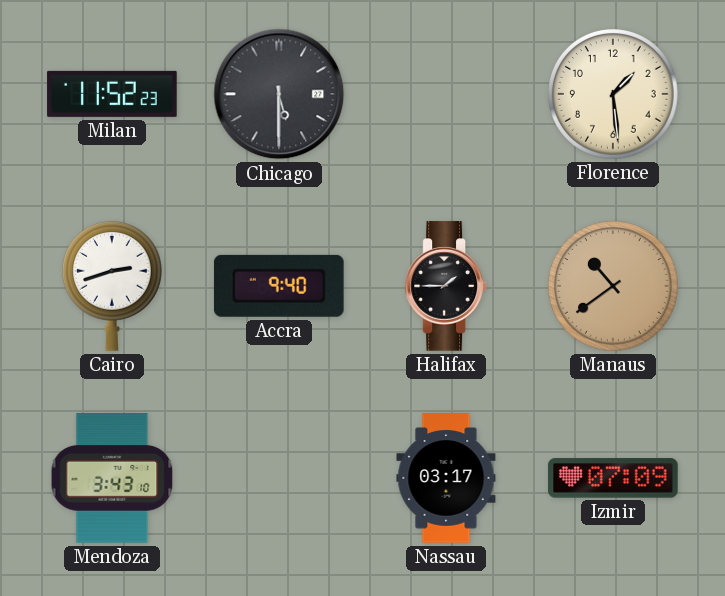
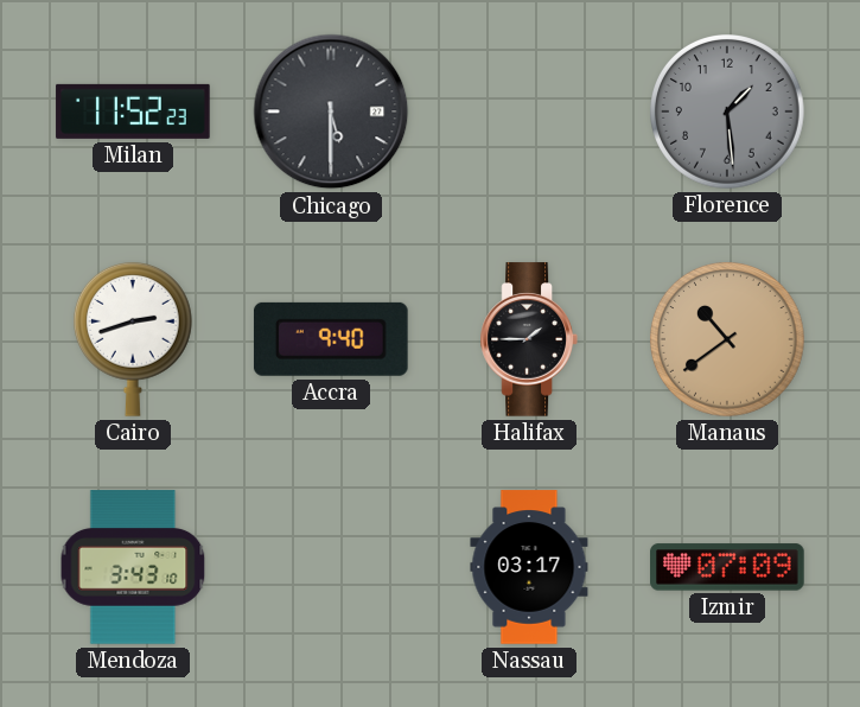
Florence dial: cream -> grey
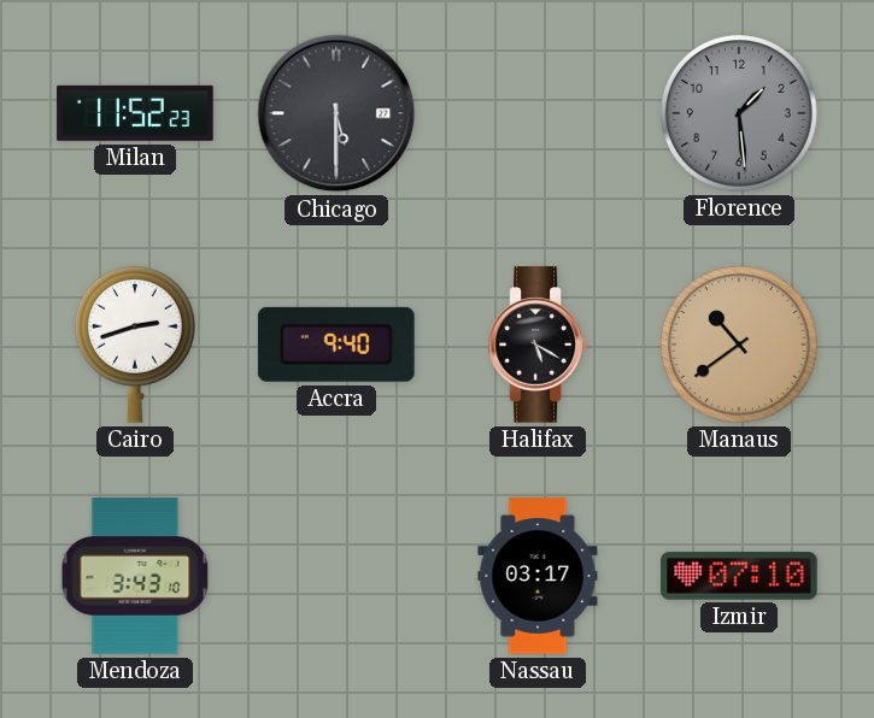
Halifax: 1:45 -> 5:20
Izmir: 07:09 -> 07:10
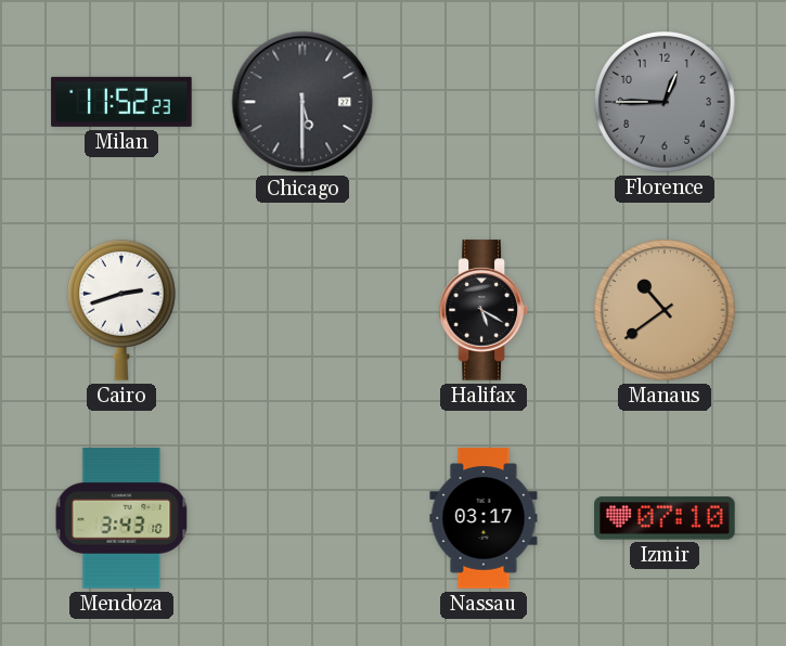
Florence: 1:29 -> 12:45
Accra: 9:40 -> none
